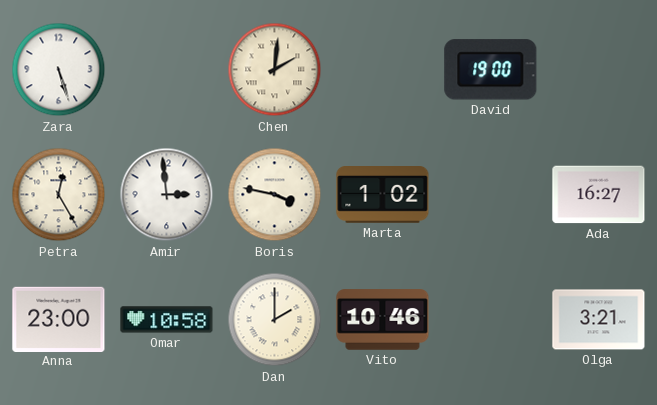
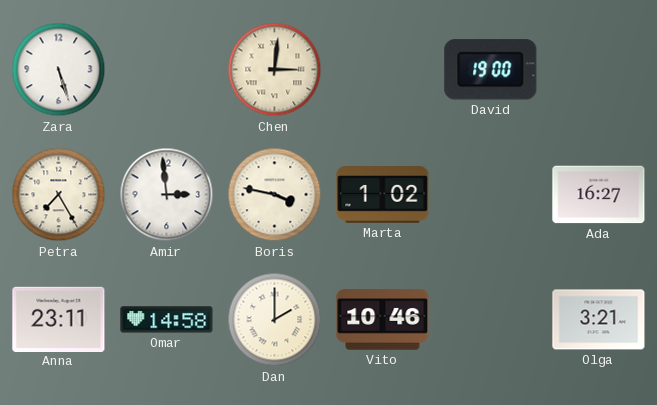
Chen: 2:01 -> 3:01
Petra: 12:25 -> 7:25
Anna: 23:00 -> 23:11
Omar: 10:58 -> 14:58
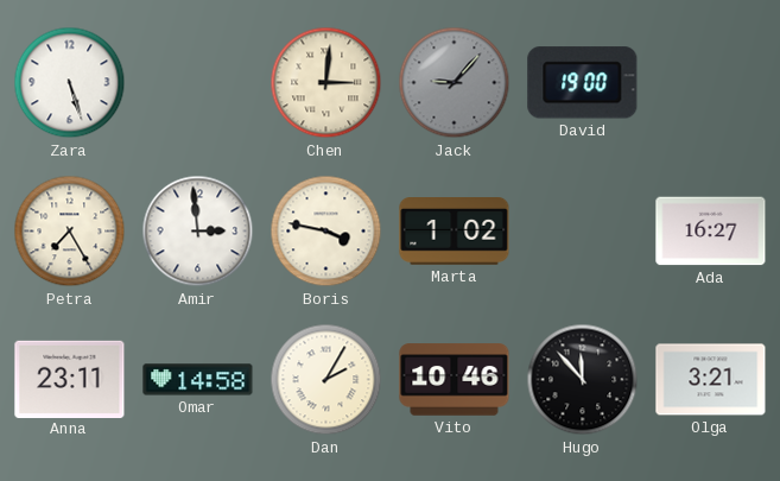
Jack: none -> 9:07
Dan: 2:00 -> 2:05
Hugo: none -> 11:53
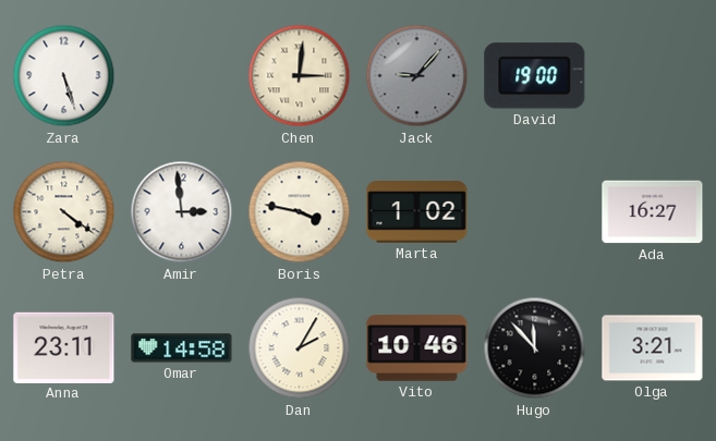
Petra: 7:25 -> 4:21
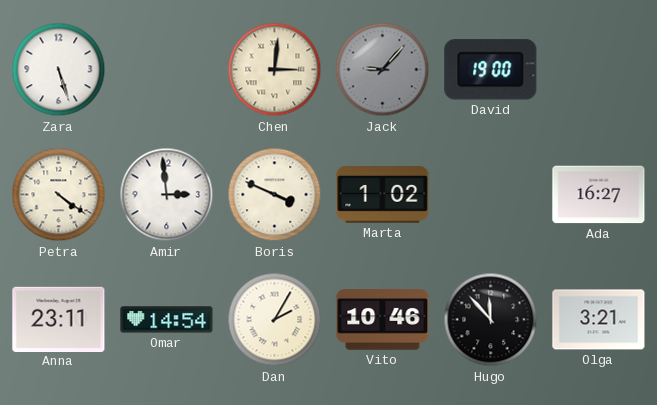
Boris: 3:47 -> 3:49
Omar: 14:58 -> 14:54
